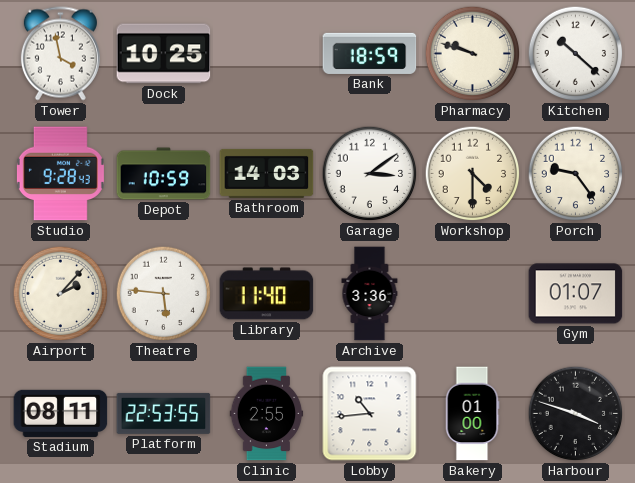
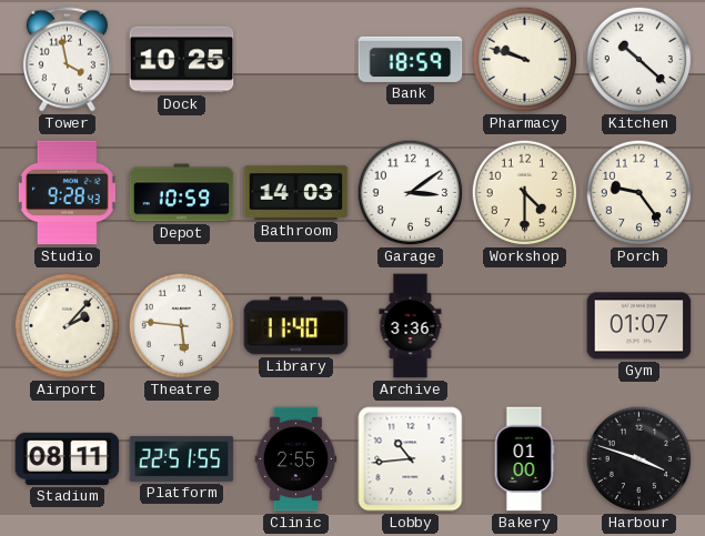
Platform: 22:53 -> 22:51
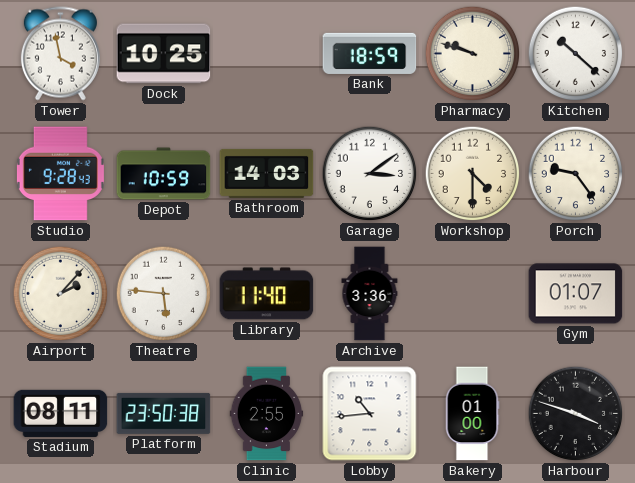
Platform: 22:51 -> 23:50
